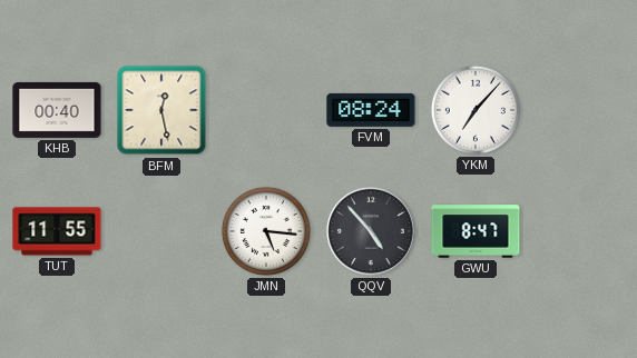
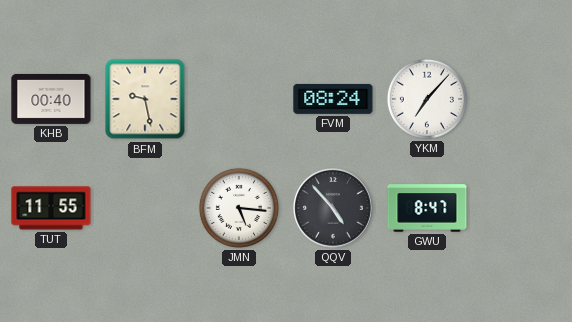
BFM: 12:28 -> 9:28
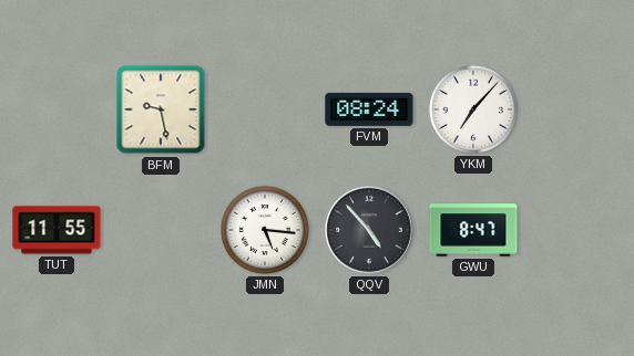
KHB: 00:40 -> none
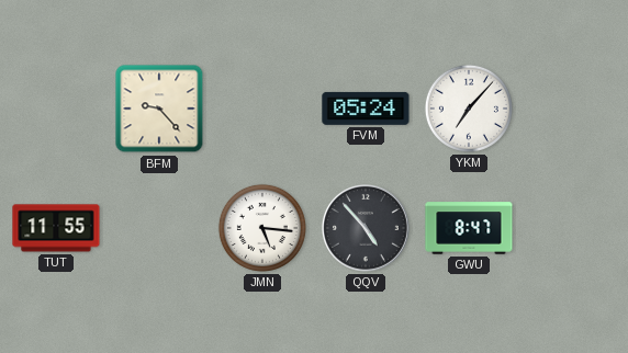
BFM: 9:28 -> 9:23
FVM: 08:24 -> 05:24
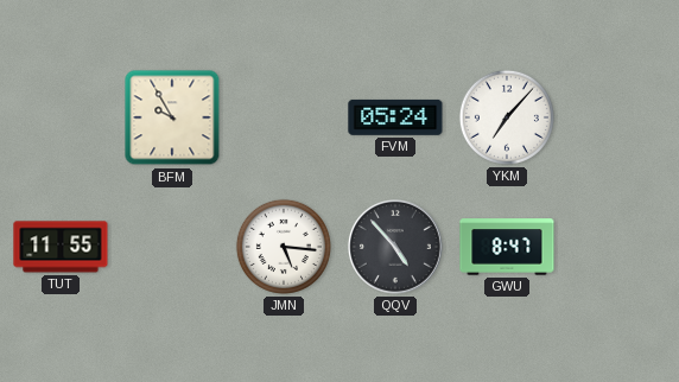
BFM: 9:23 -> 9:55
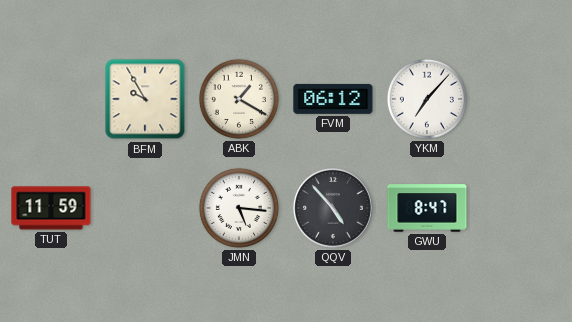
ABK: none -> 1:20
FVM: 05:24 -> 06:12
TUT: 11:55 -> 11:59
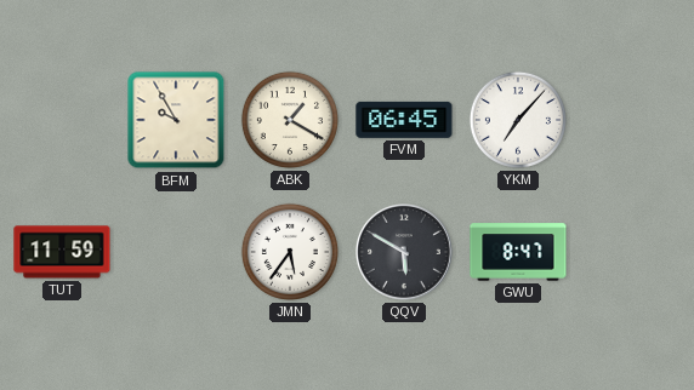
FVM: 06:12 -> 06:45
JMN: 5:16 -> 5:36
QQV: 4:53 -> 5:50
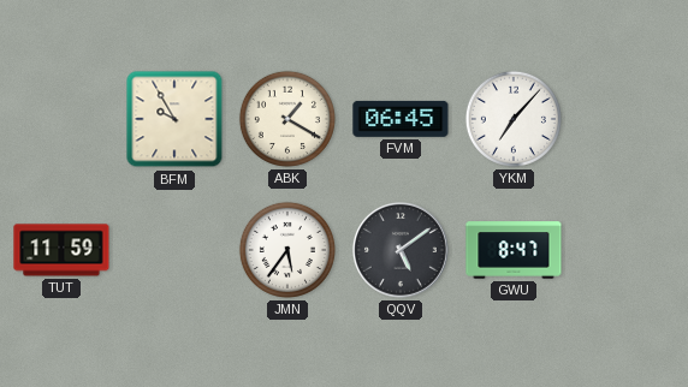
QQV: 5:50 -> 5:09
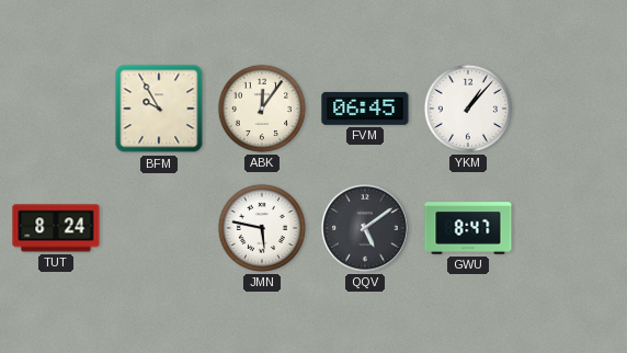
ABK: 1:20 -> 12:06
YKM: 7:07 -> 1:07
TUT: 11:59 -> 8:24
JMN: 5:36 -> 5:47
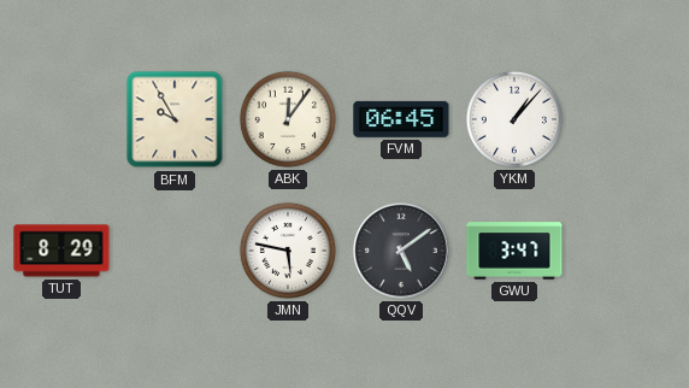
TUT: 8:24 -> 8:29
GWU: 8:47 -> 3:47
